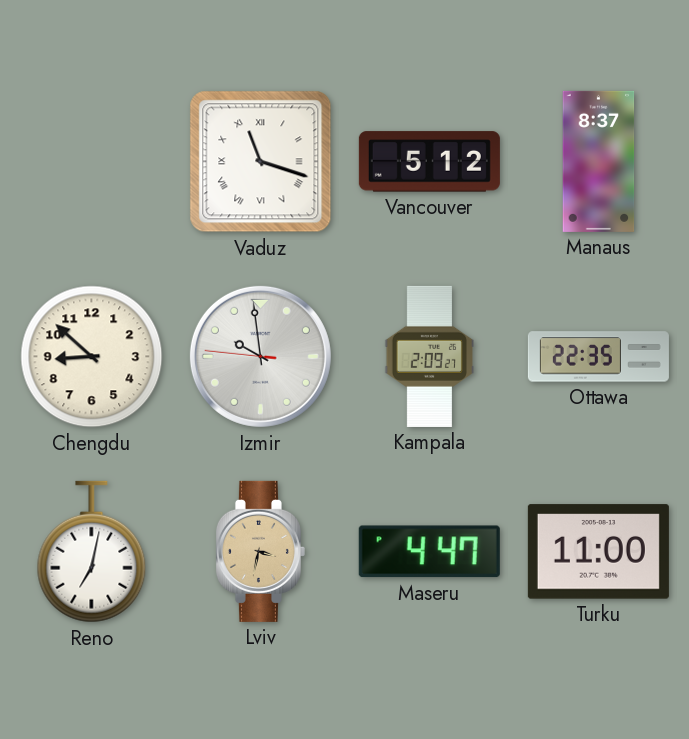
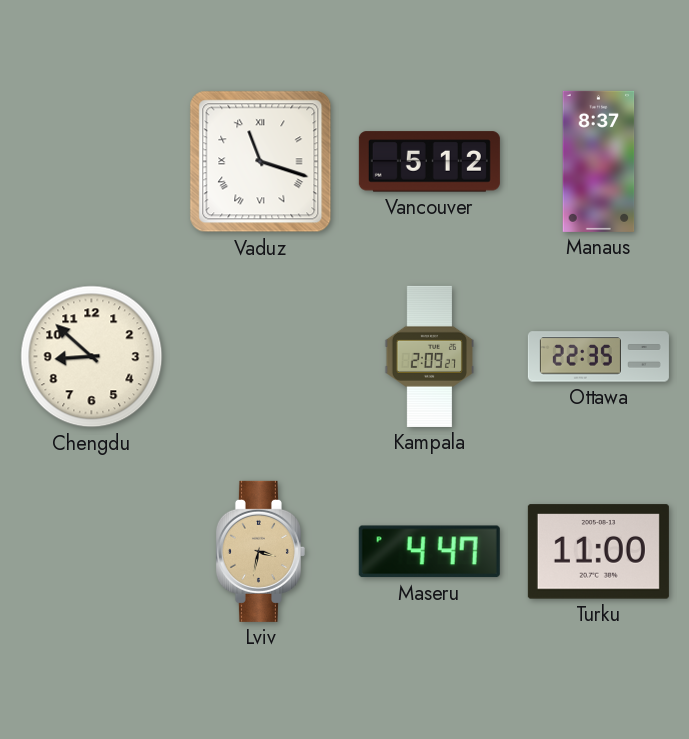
Izmir: 9:58 -> none
Reno: 7:02 -> none
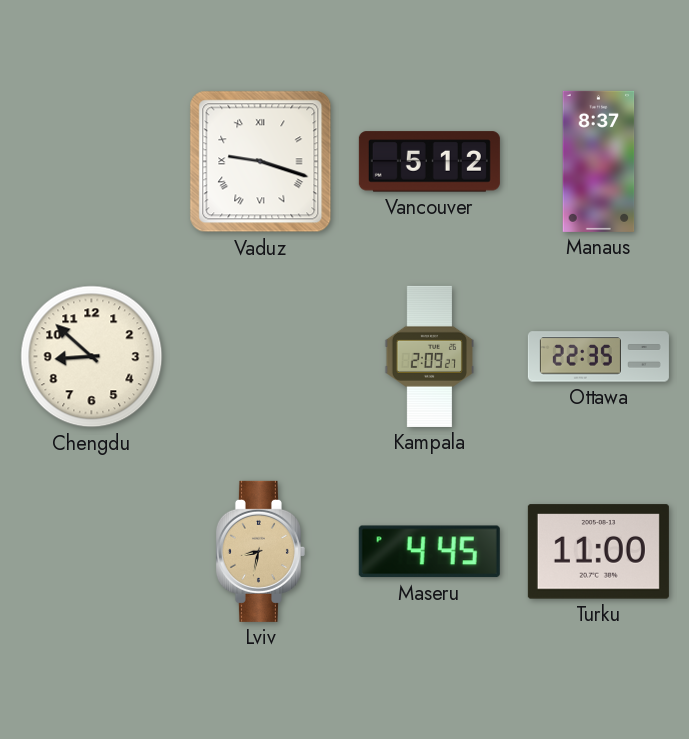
Vaduz: 11:18 -> 9:18
Lviv: 3:32 -> 8:32
Maseru: 4:47 -> 4:45
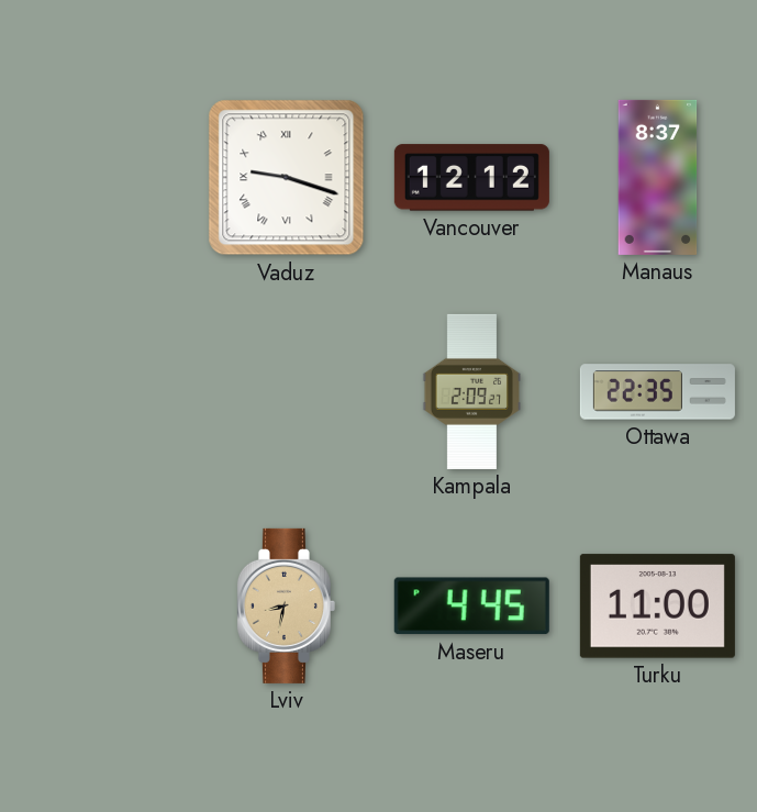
Vancouver: 5:12 -> 12:12
Chengdu: 8:52 -> none
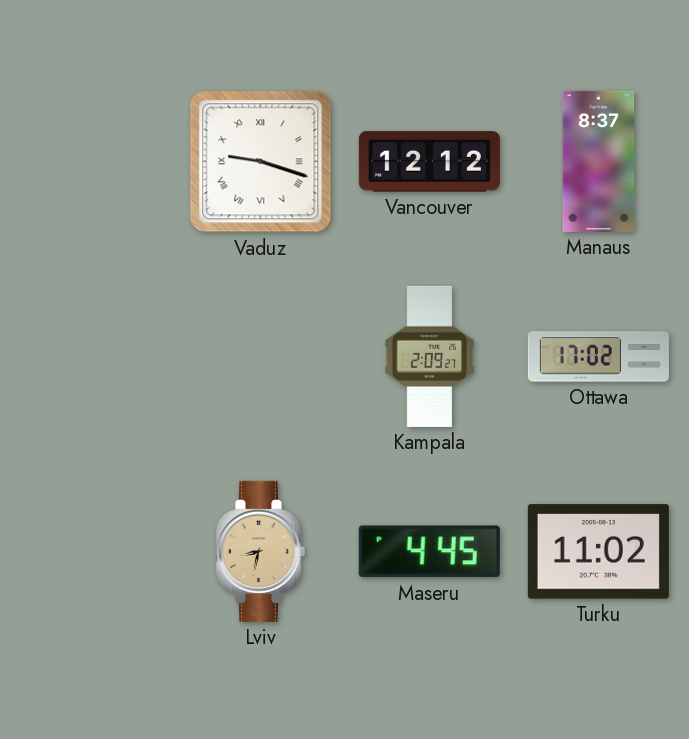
Ottawa: 22:35 -> 17:02
Turku: 11:00 -> 11:02
